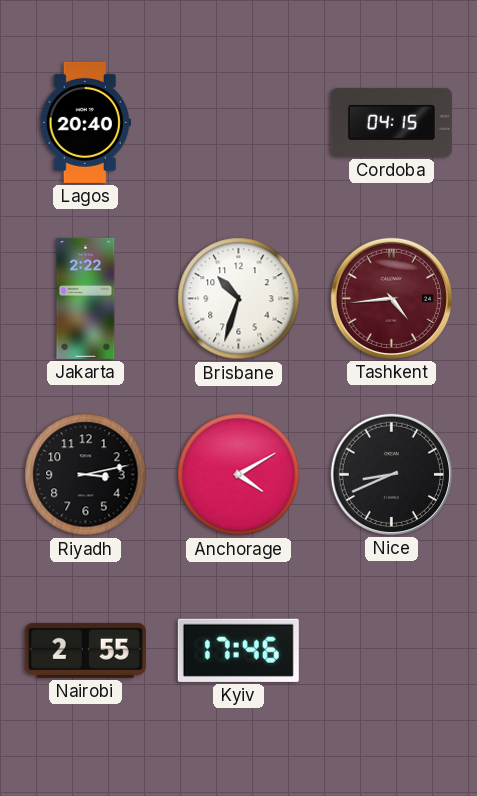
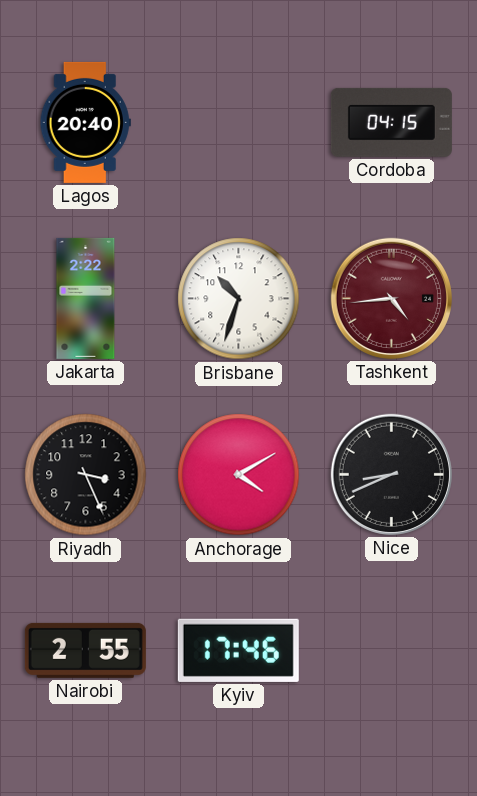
Riyadh: 3:13 -> 3:26
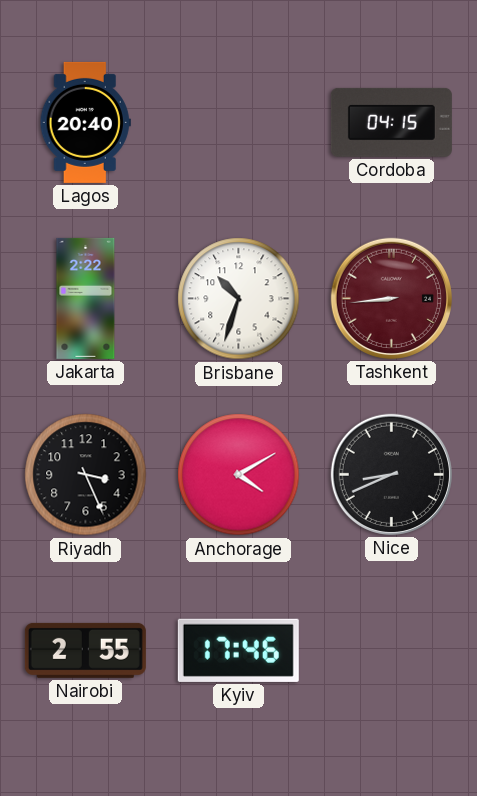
Tashkent: 4:44 -> 8:44
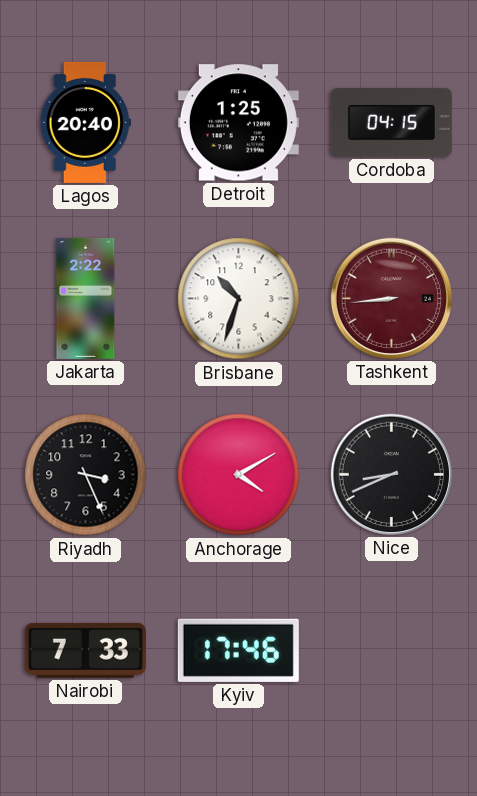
Detroit: none -> 1:25
Nairobi: 2:55 -> 7:33
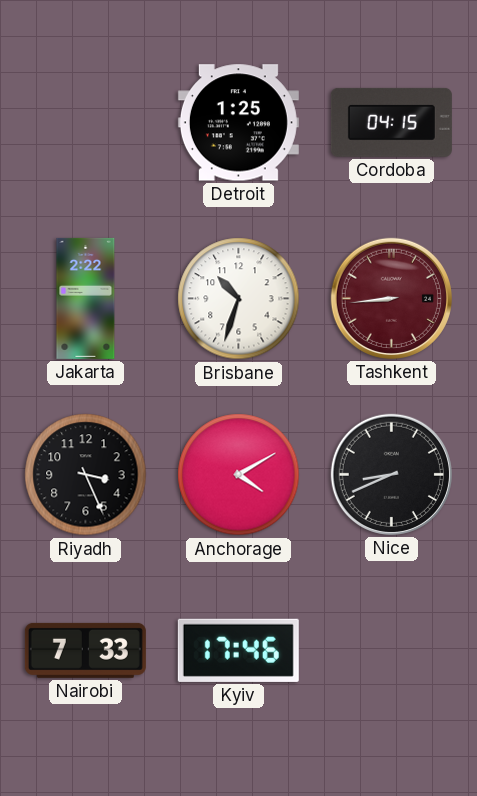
Lagos: 20:40 -> none
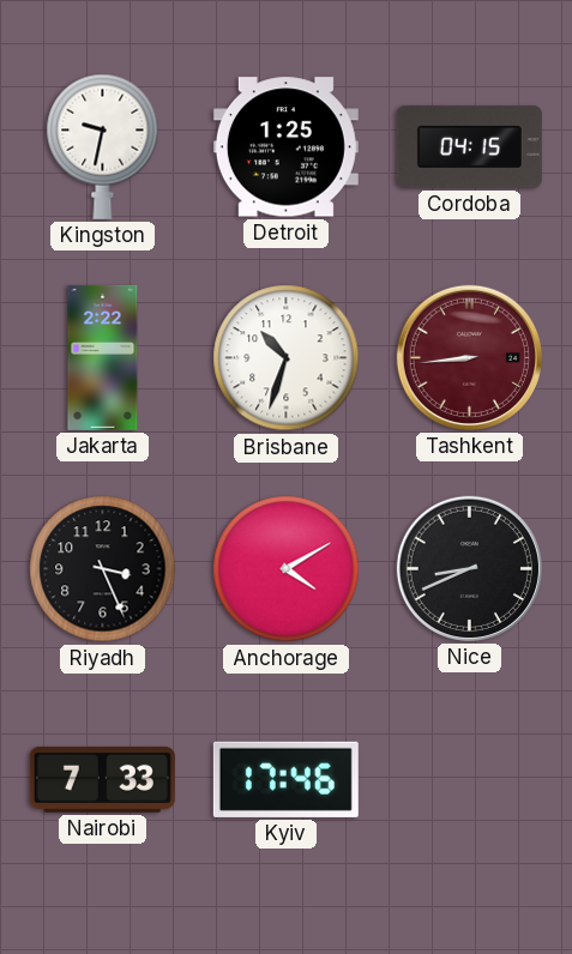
Kingston: none -> 9:32
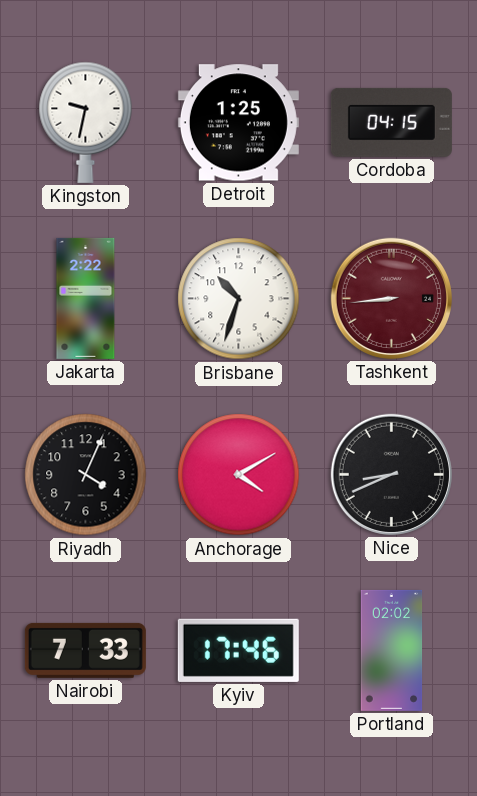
Riyadh: 3:26 -> 4:04
Portland: none -> 02:02
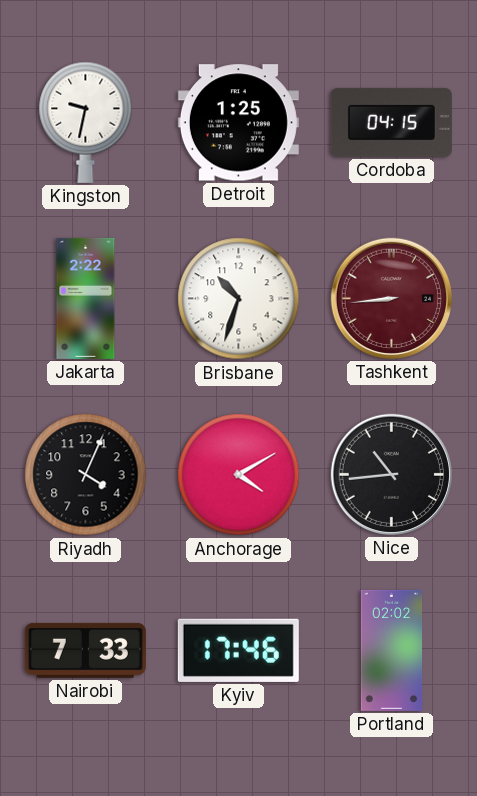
Nice: 8:41 -> 10:44
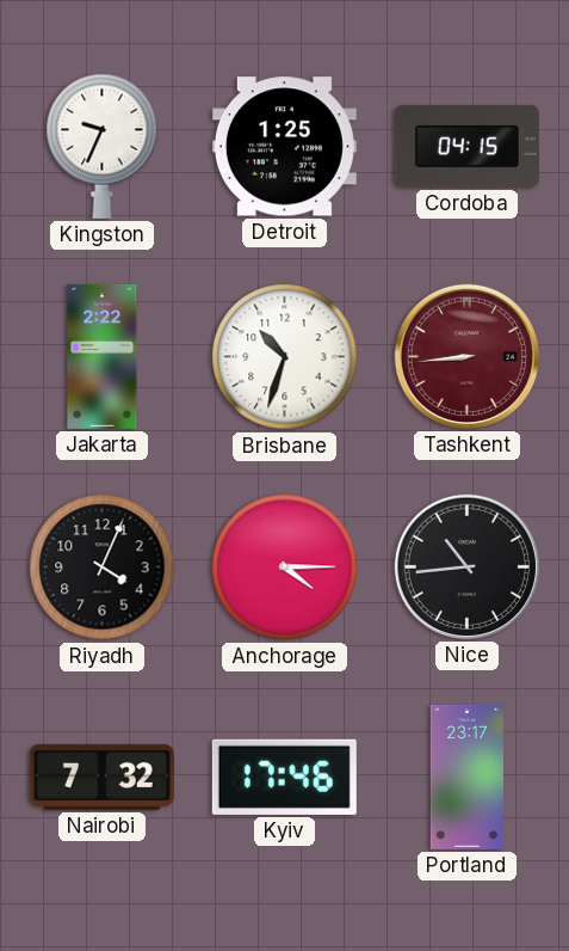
Kingston: 9:32 -> 9:34
Anchorage: 4:10 -> 4:15
Nairobi: 7:33 -> 7:32
Portland: 02:02 -> 23:17
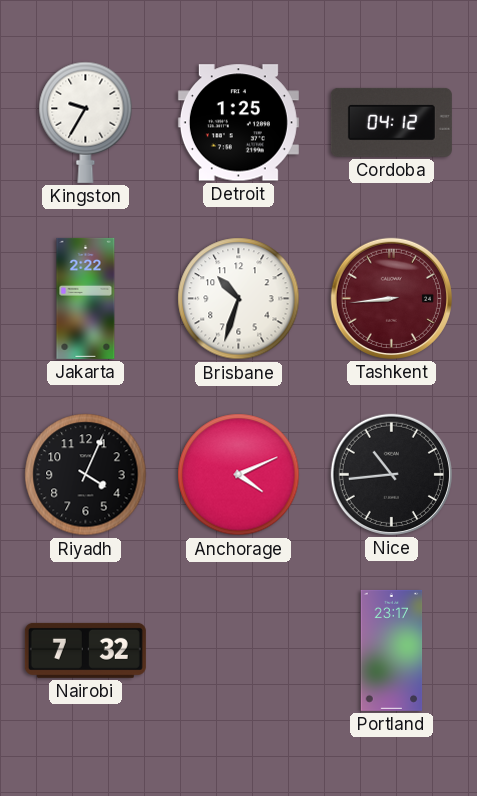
Kingston: 9:34 -> 9:35
Cordoba: 04:15 -> 04:12
Anchorage: 4:15 -> 4:11
Kyiv: 17:46 -> none
